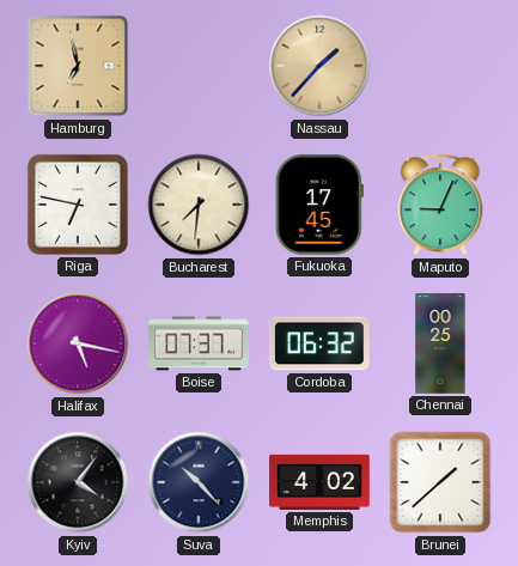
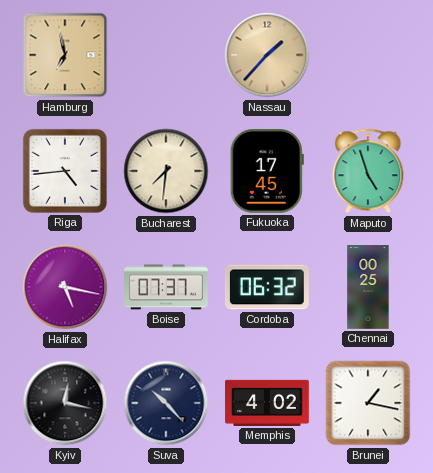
Riga: 6:47 -> 4:44
Maputo: 9:04 -> 4:57
Kyiv: 4:06 -> 12:17
Brunei: 1:38 -> 1:17
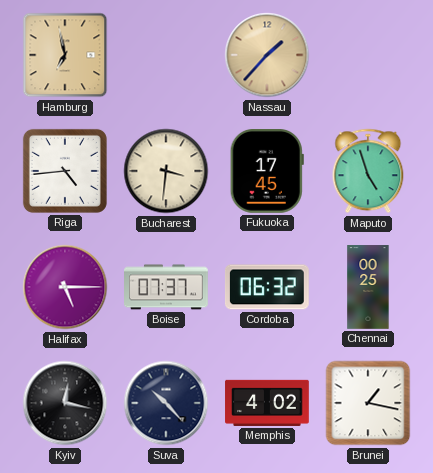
Bucharest: 7:31 -> 3:31
Halifax: 5:17 -> 5:15
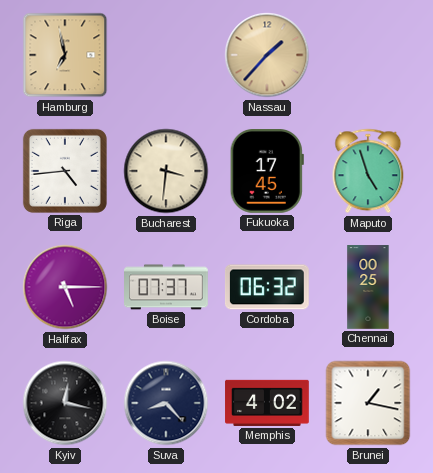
Suva: 10:23 -> 8:23
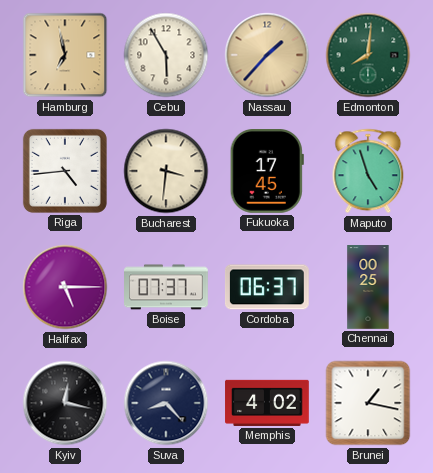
Cebu: none -> 5:55
Edmonton: none -> 8:01
Cordoba: 06:32 -> 06:37
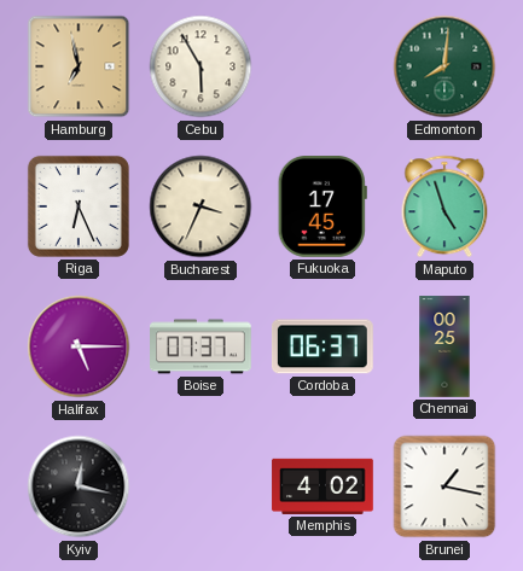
Nassau: 1:37 -> none
Riga: 4:44 -> 6:26
Bucharest: 3:31 -> 3:34
Suva: 8:23 -> none
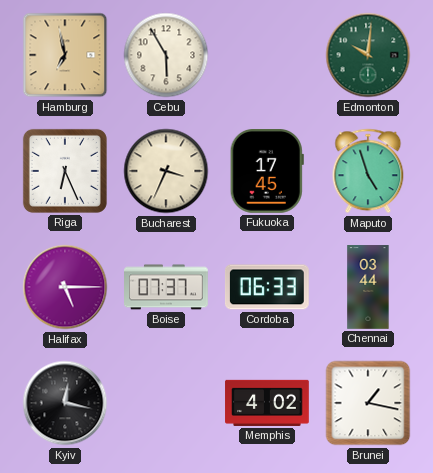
Edmonton: 8:01 -> 10:01
Cordoba: 06:37 -> 06:33
Chennai: 00:25 -> 03:44
